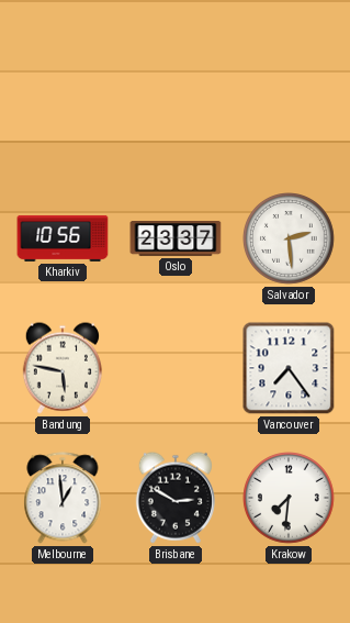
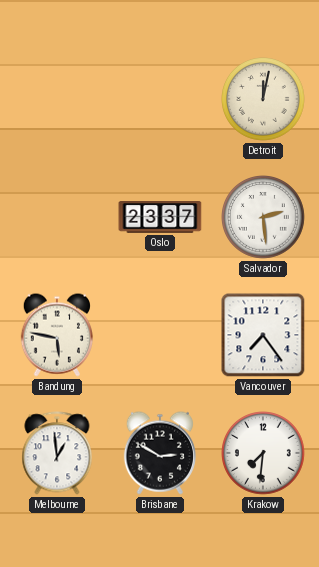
Detroit: none -> 12:02
Kharkiv: 10:56 -> none
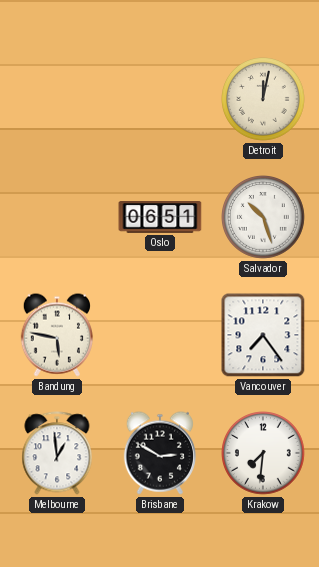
Oslo: 23:37 -> 06:51
Salvador: 2:29 -> 10:27
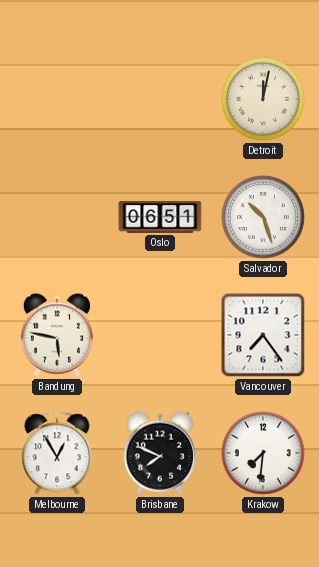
Melbourne: 12:59 -> 12:55
Brisbane: 2:50 -> 7:49
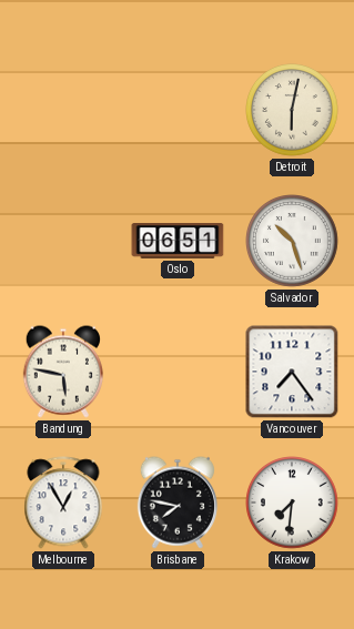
Detroit: 12:02 -> 6:02
Brisbane: 7:49 -> 7:47
